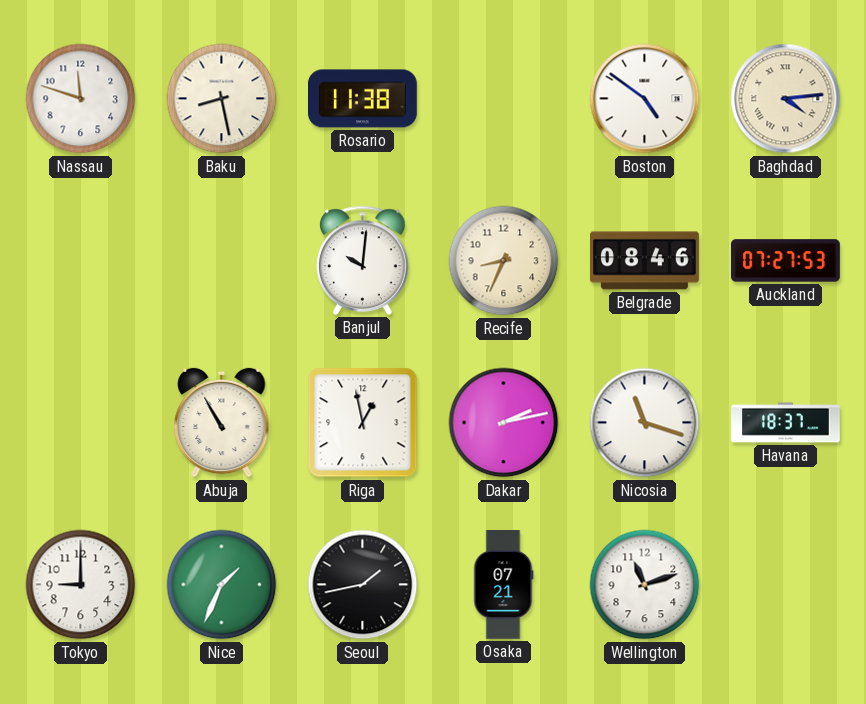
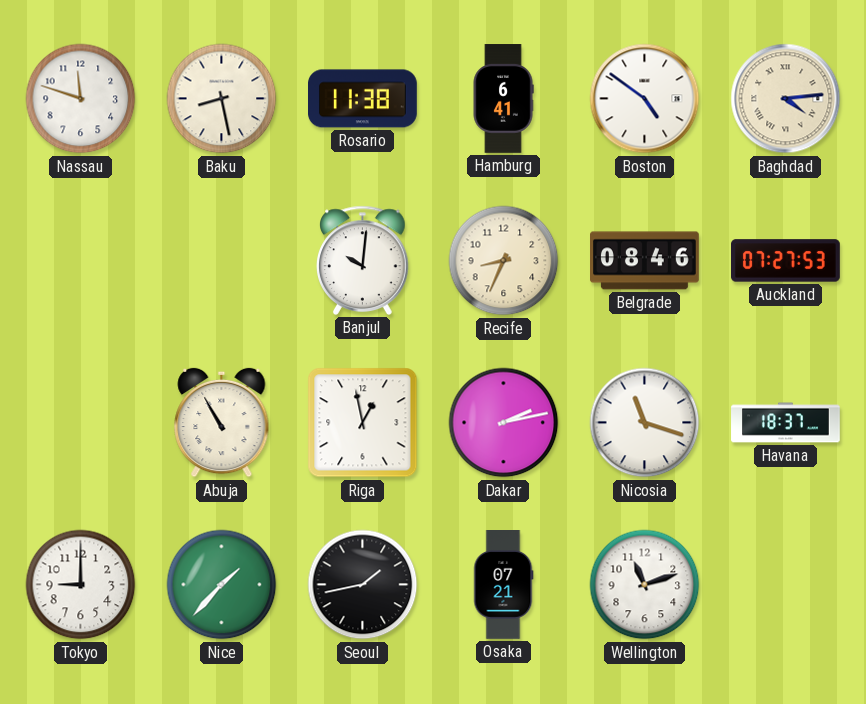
Hamburg: none -> 6:41
Nice: 1:34 -> 1:37
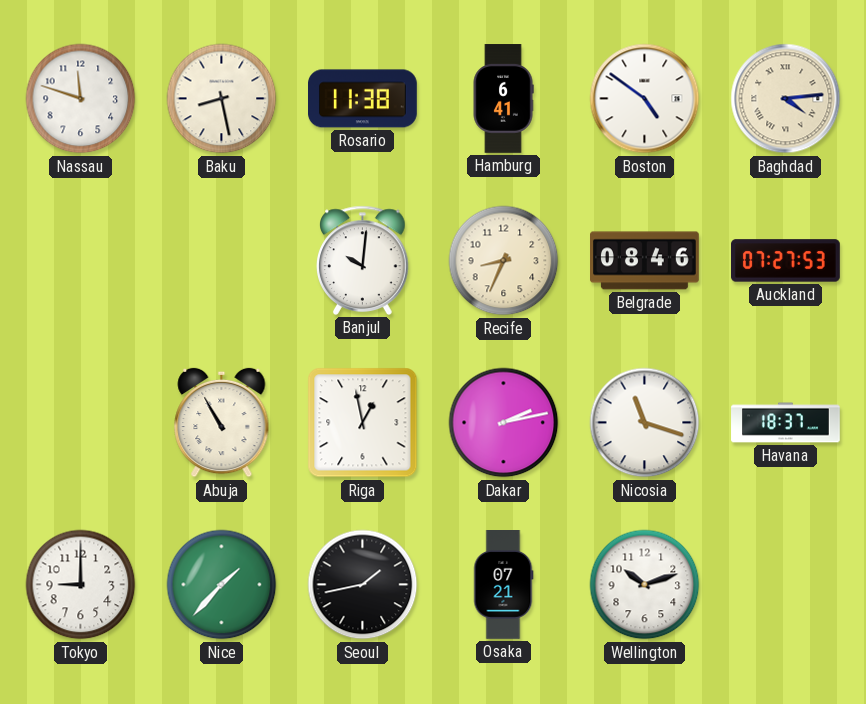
Wellington: 11:12 -> 10:12
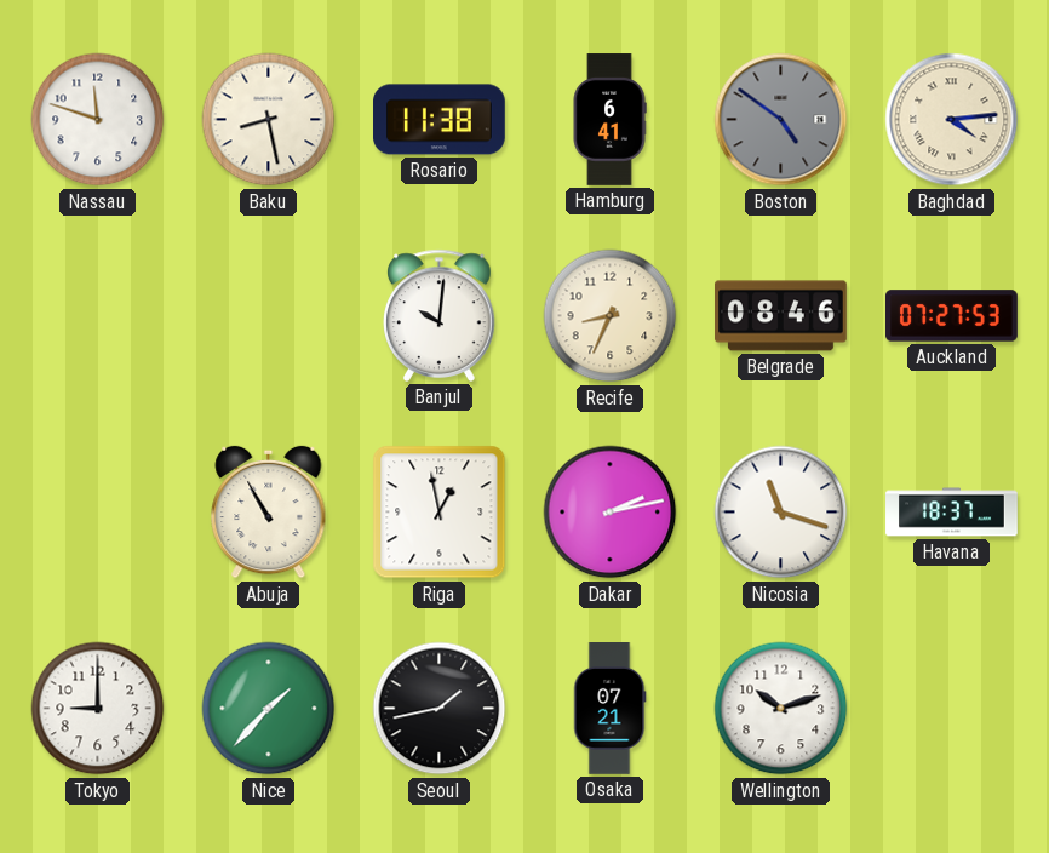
Boston dial: white -> grey
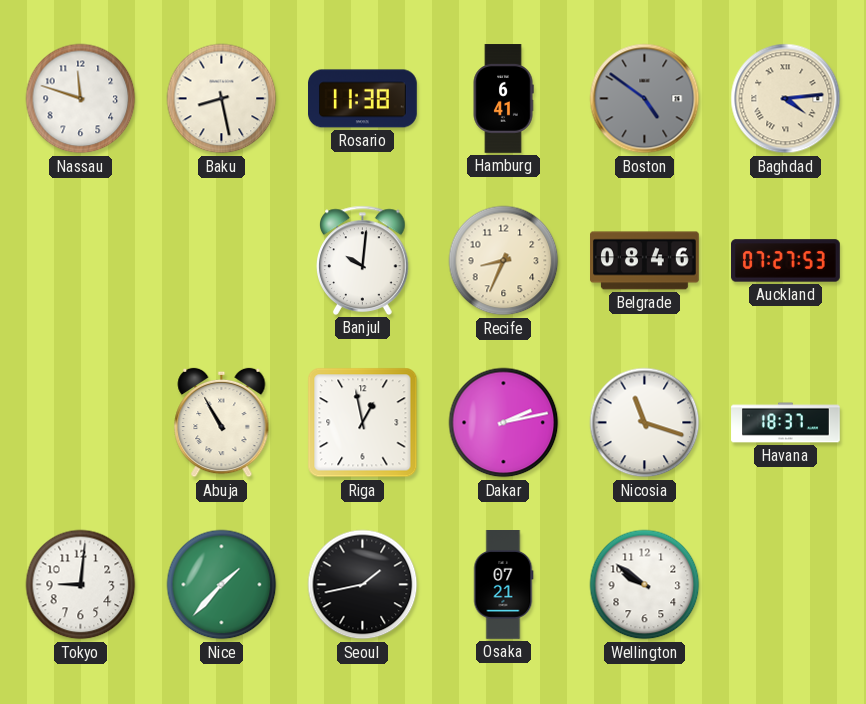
Tokyo: 9:00 -> 9:01
Wellington: 10:12 -> 9:51
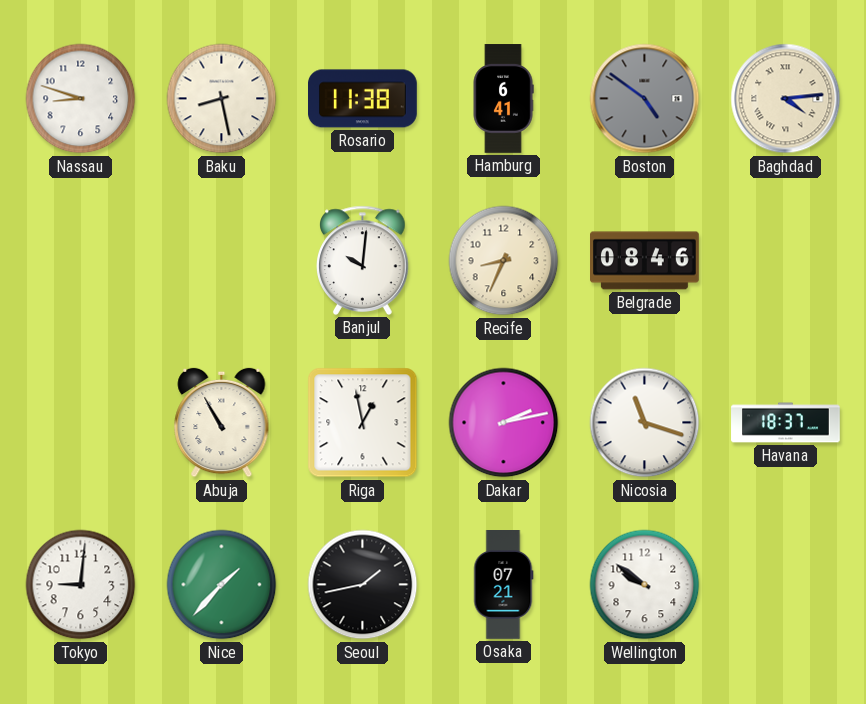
Nassau: 11:48 -> 8:48
Auckland: 07:27 -> none
